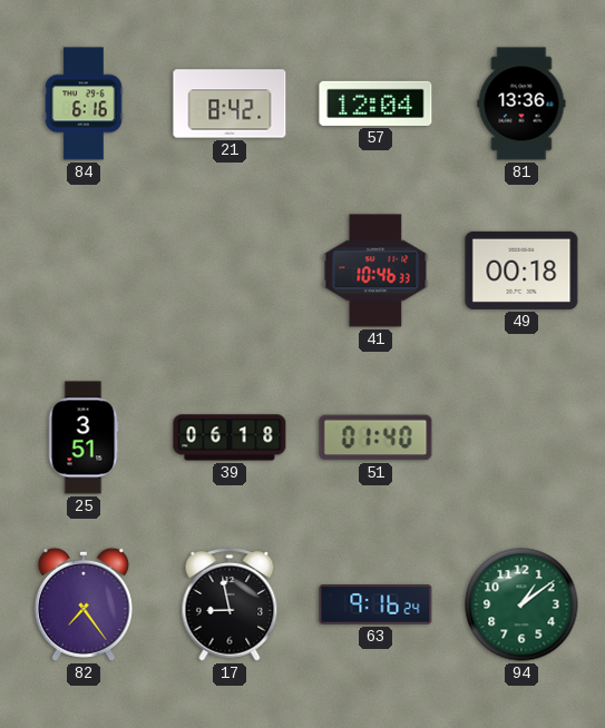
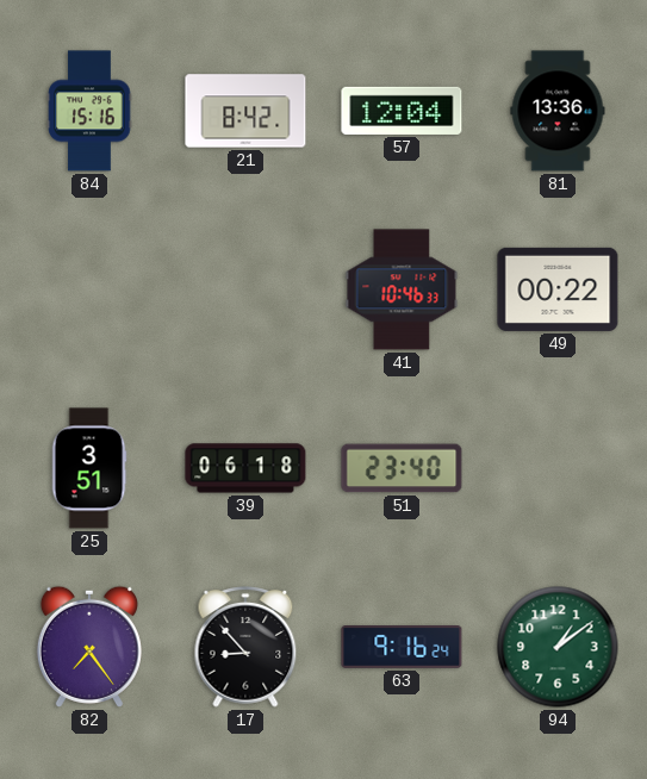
84: 6:16 -> 15:16
49: 00:18 -> 00:22
51: 01:40 -> 23:40
17: 8:58 -> 8:53
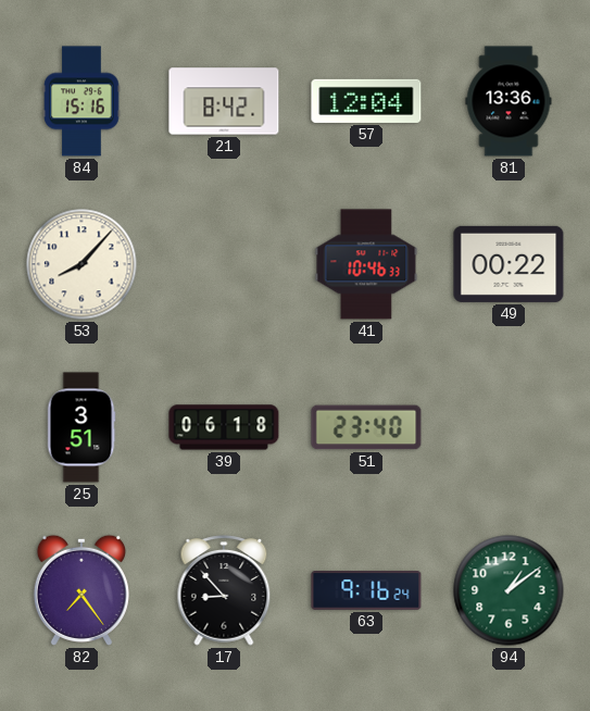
53: none -> 8:07
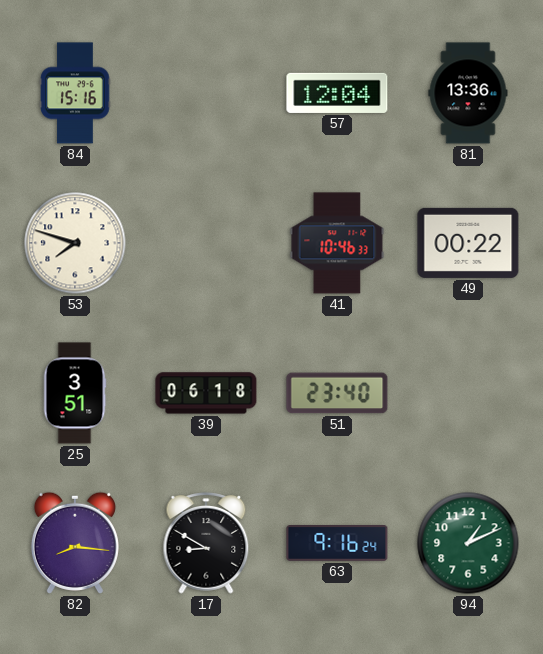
21: 8:42 -> none
53: 8:07 -> 7:48
82: 7:24 -> 8:16
17: 8:53 -> 8:50
94: 1:09 -> 1:11
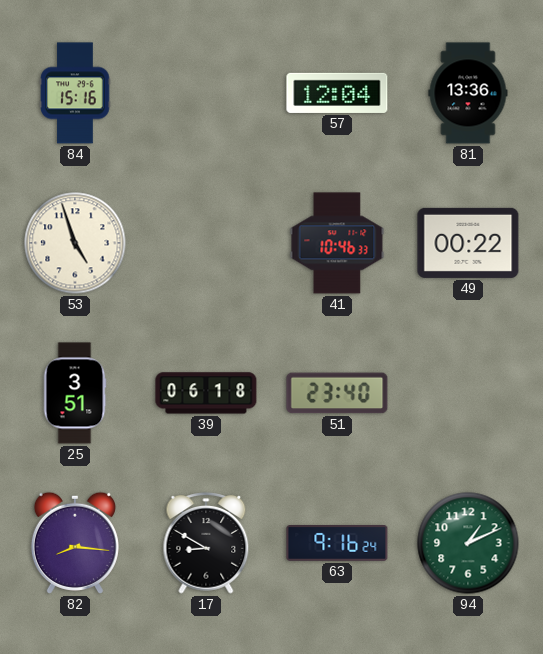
53: 7:48 -> 4:57
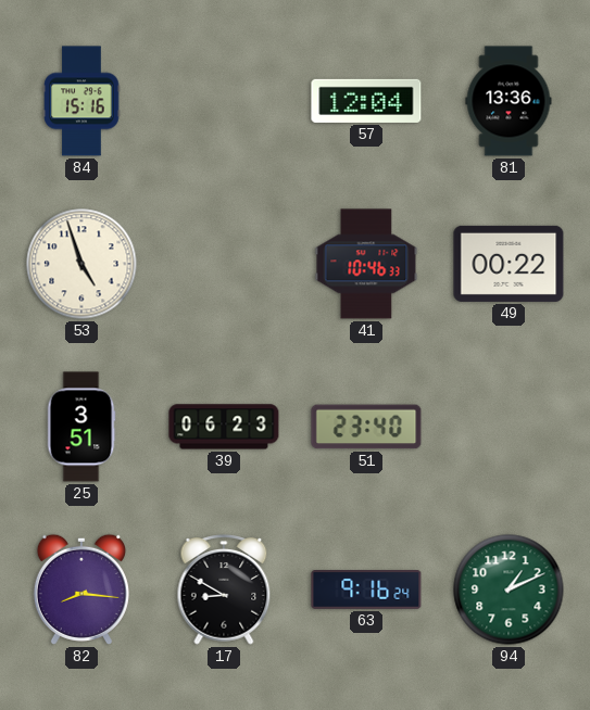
39: 06:18 -> 06:23
